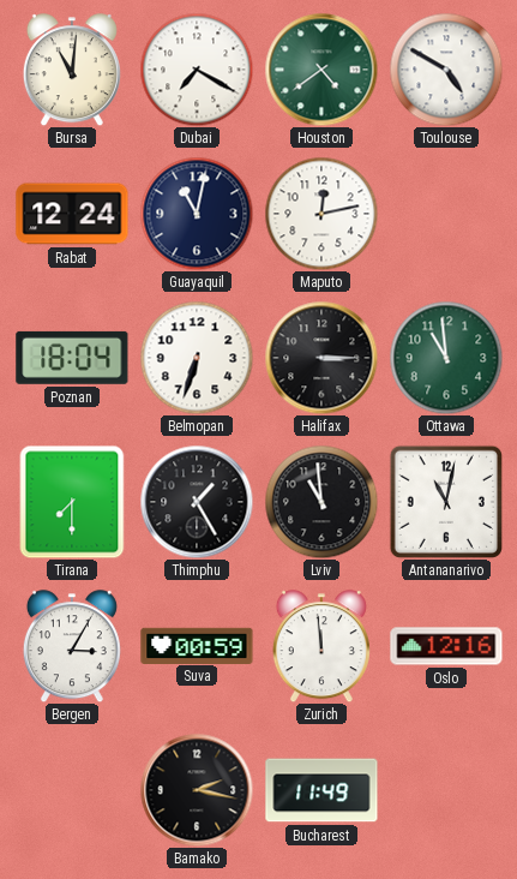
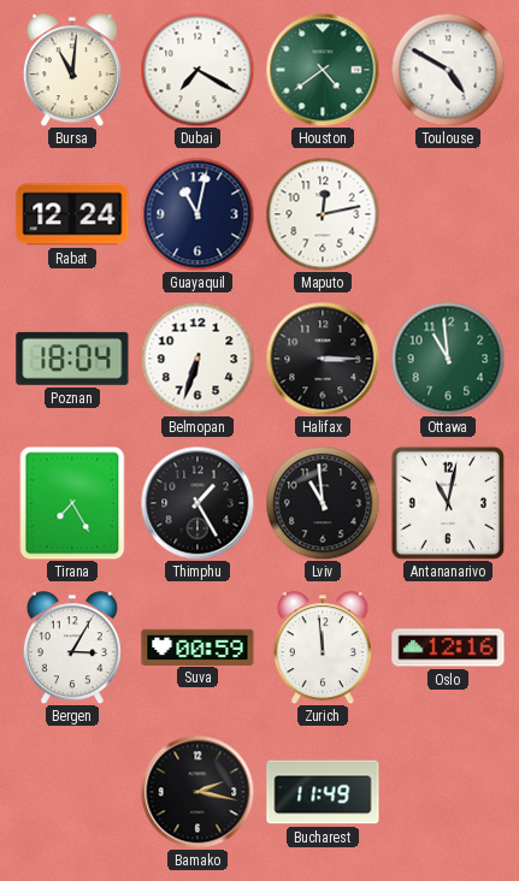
Tirana: 7:30 -> 7:25
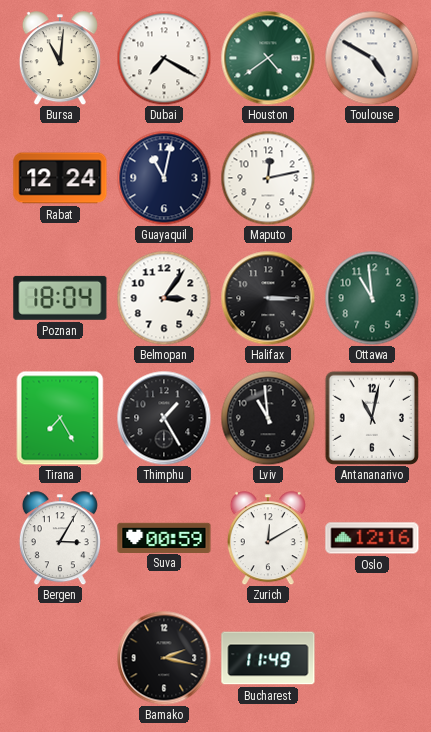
Belmopan: 6:33 -> 3:06
Zurich: 11:59 -> 12:10
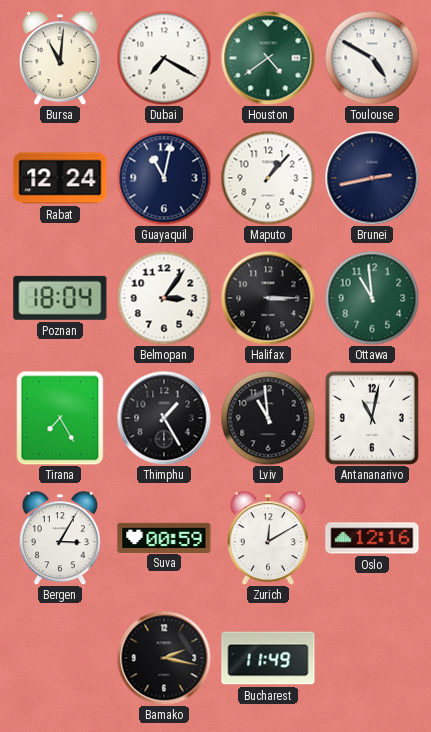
Maputo: 12:13 -> 1:07
Brunei: none -> 2:43
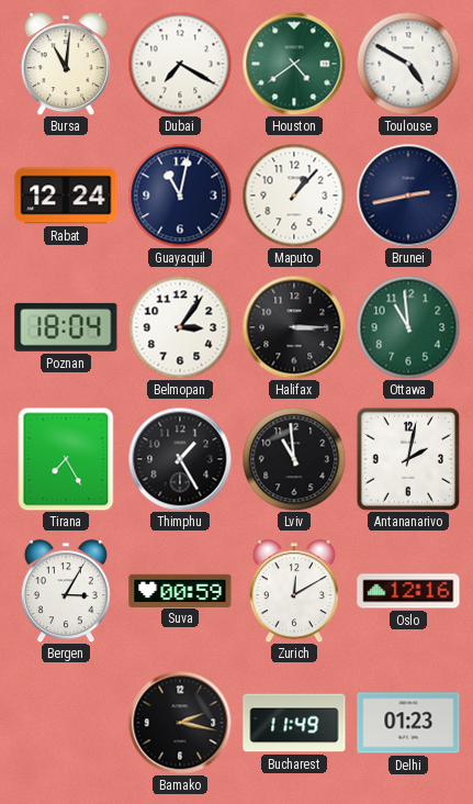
Antananarivo: 11:02 -> 2:02
Delhi: none -> 01:23
